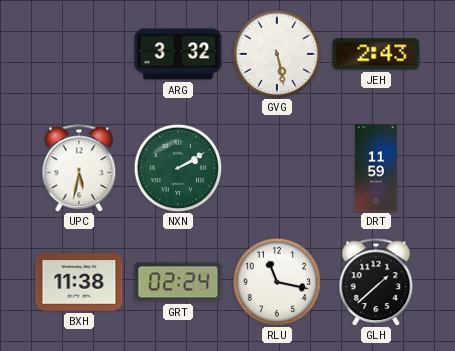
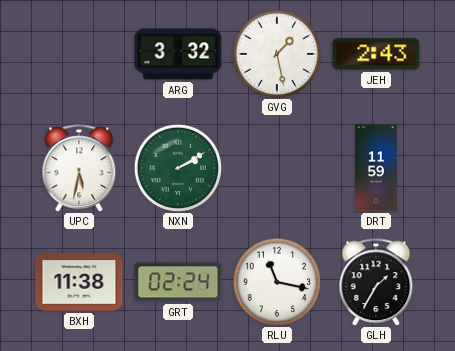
GVG: 5:28 -> 1:28
GLH: 1:38 -> 1:35
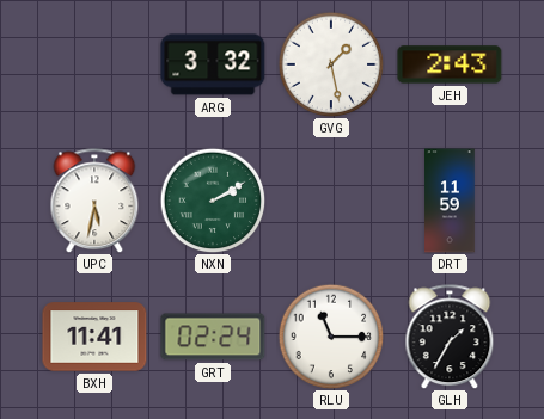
BXH: 11:38 -> 11:41
RLU: 11:17 -> 11:15
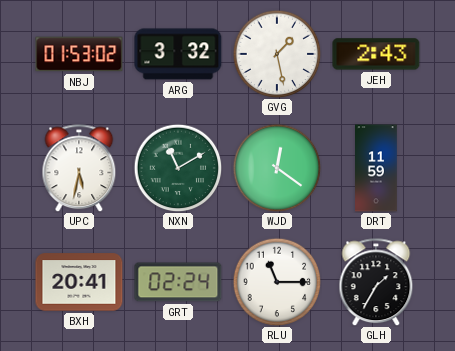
NBJ: none -> 01:53
NXN: 2:10 -> 11:10
WJD: none -> 12:21
BXH: 11:41 -> 20:41
